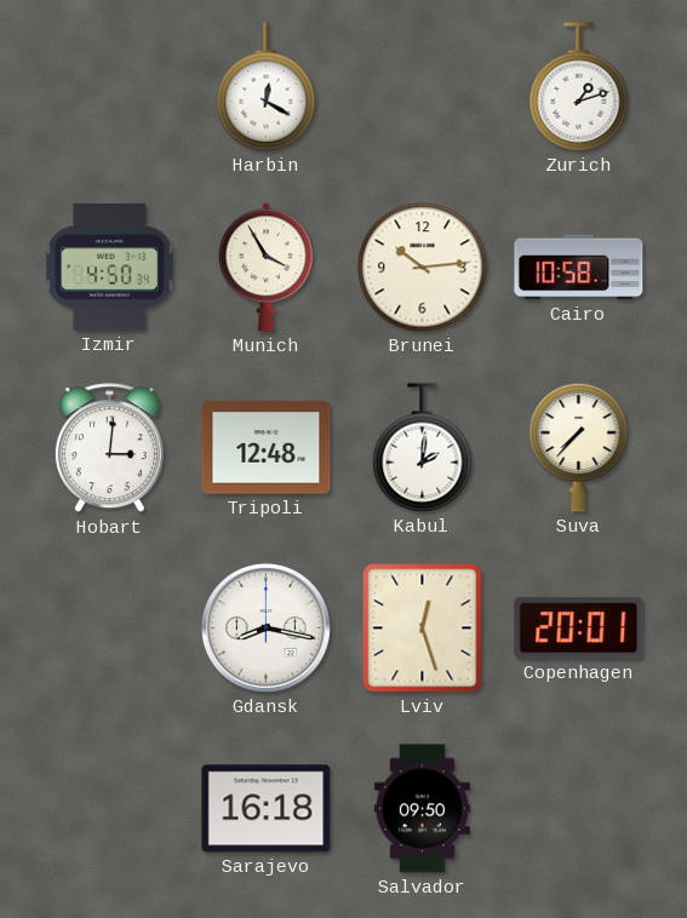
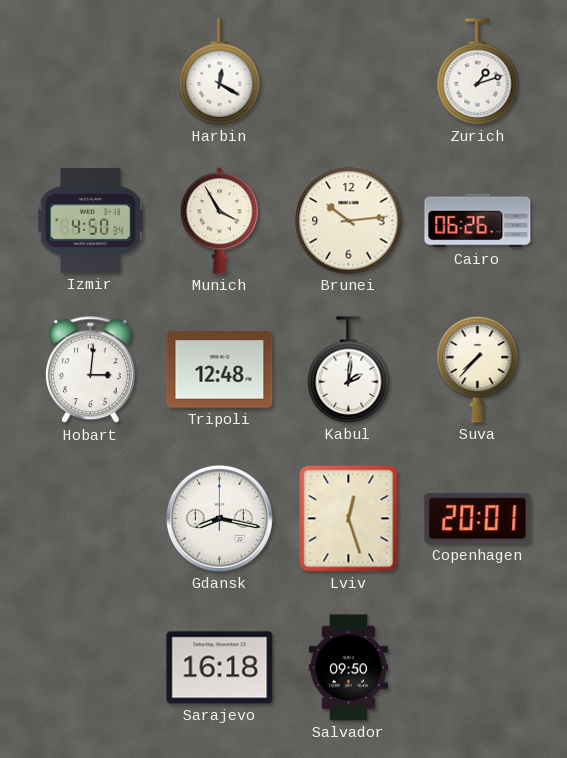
Cairo: 10:58 -> 06:26
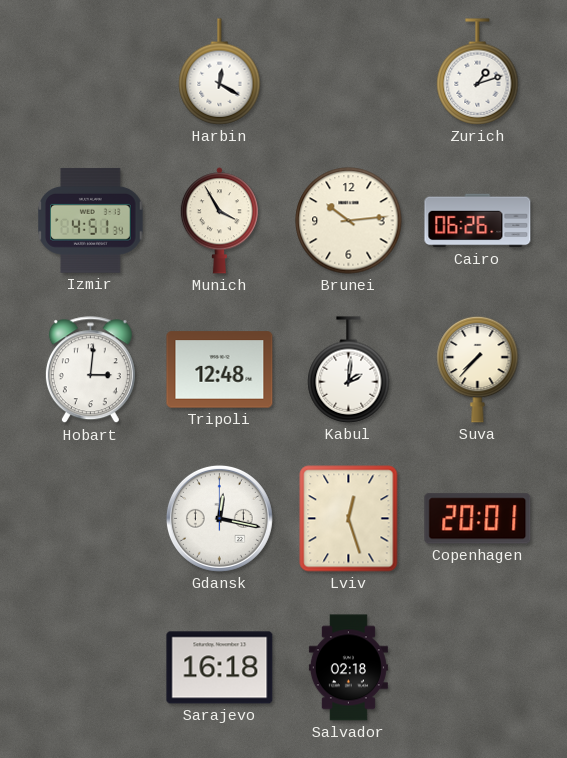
Izmir: 4:50 -> 4:51
Gdansk: 8:17 -> 12:17
Salvador: 09:50 -> 02:18
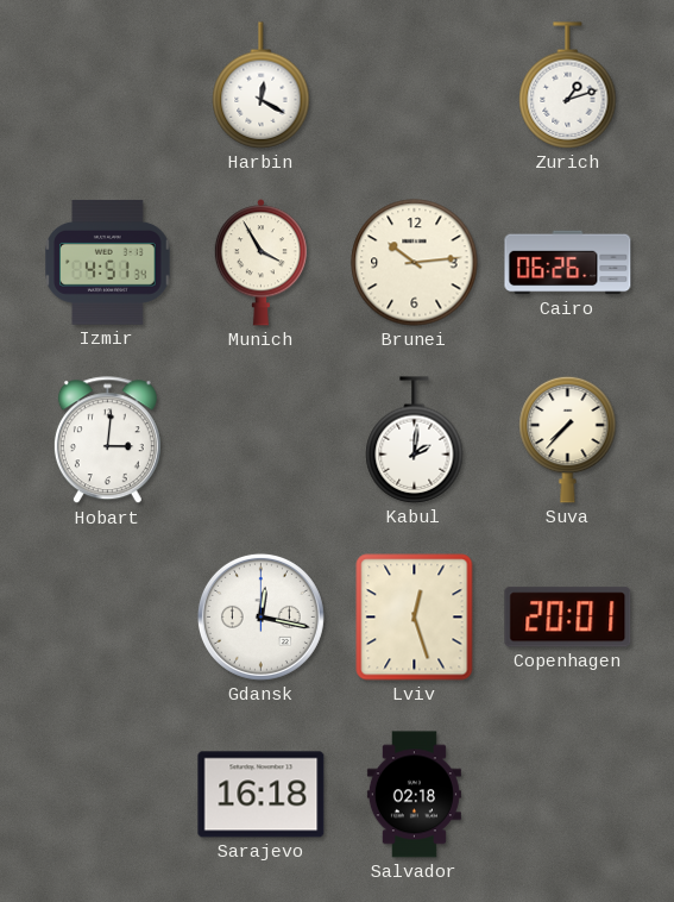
Tripoli: 12:48 -> none
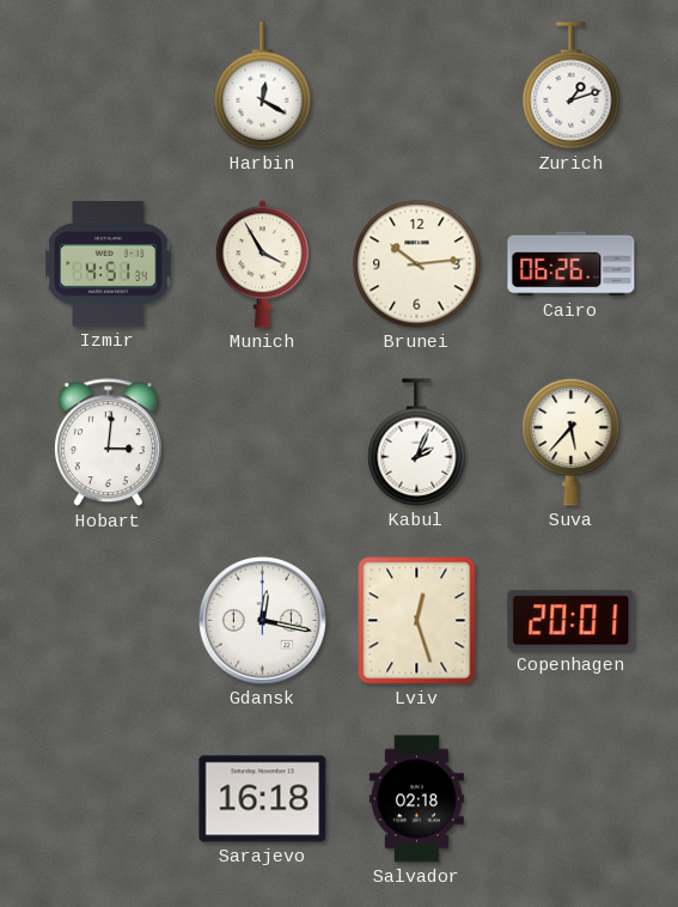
Kabul: 2:01 -> 2:04
Suva: 7:37 -> 5:37
